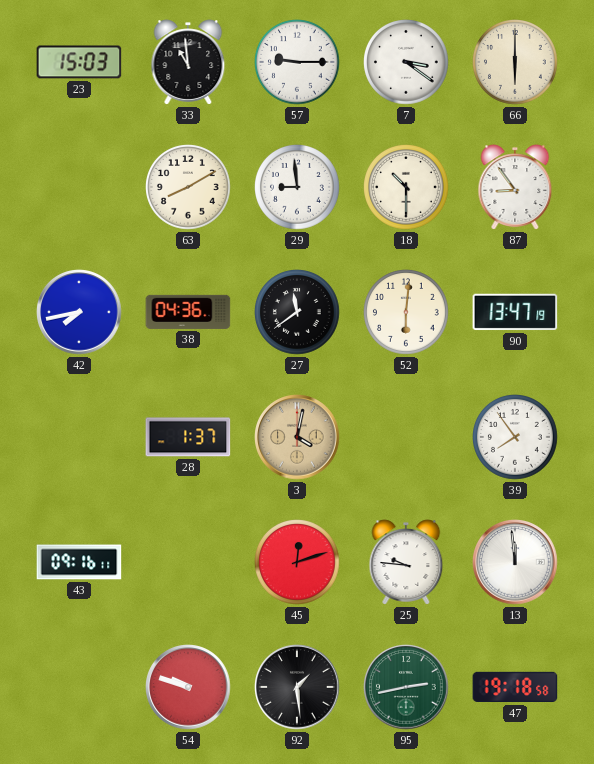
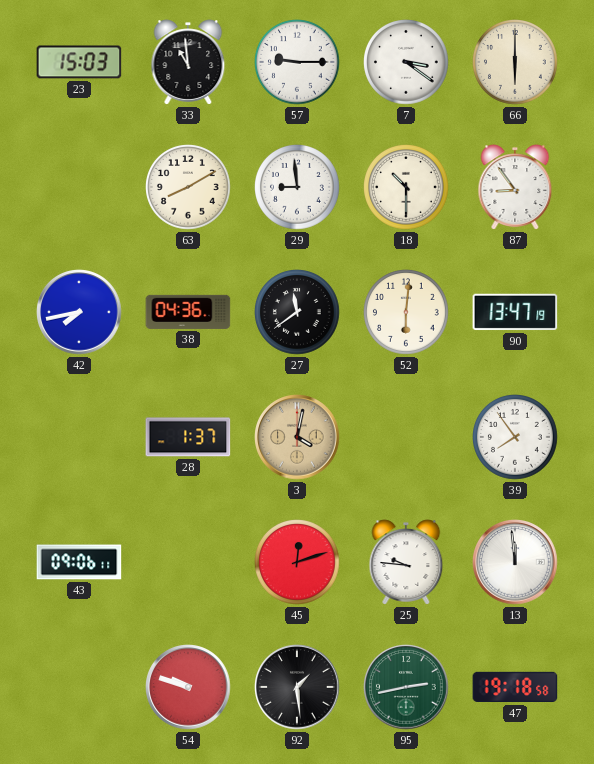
43: 09:16 -> 09:06
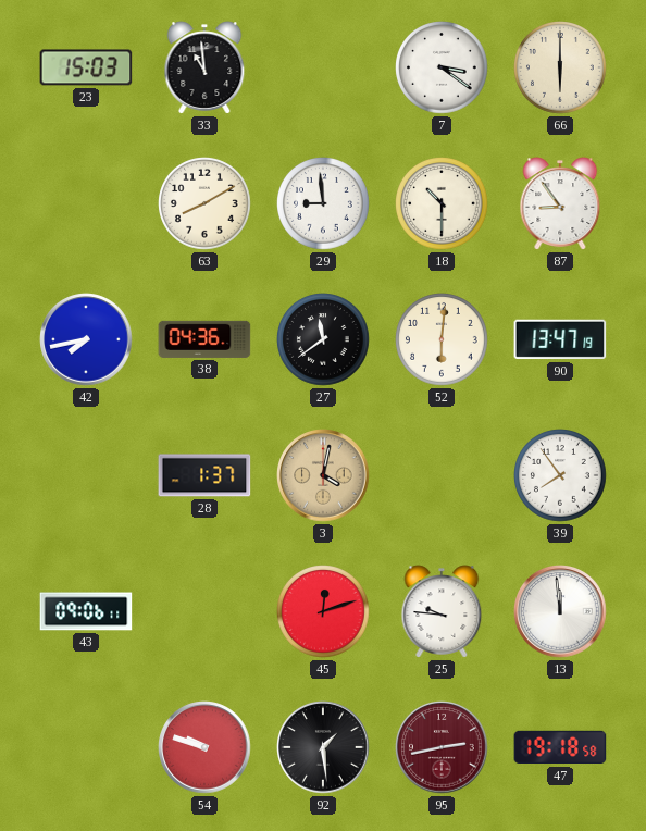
57: 9:15 -> none
95 dial: green -> burgundy
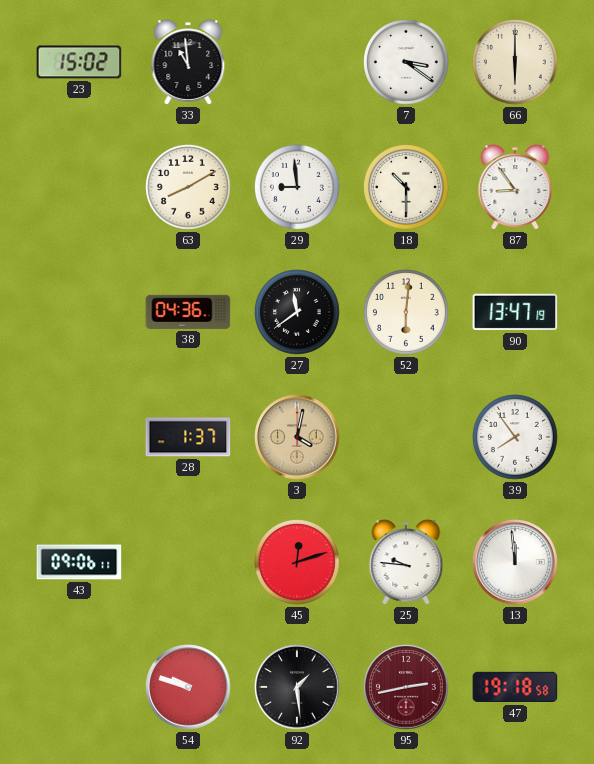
23: 15:03 -> 15:02
42: 7:43 -> none
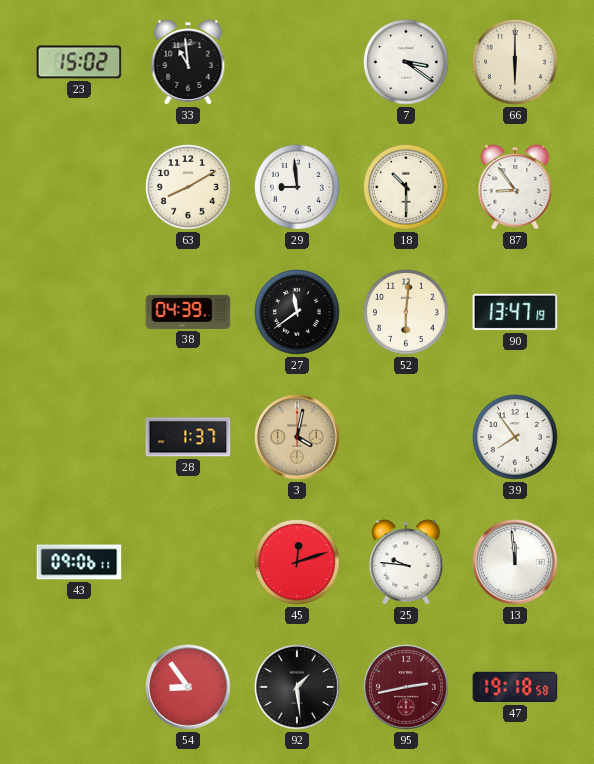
38: 04:36 -> 04:39
54: 9:48 -> 8:54
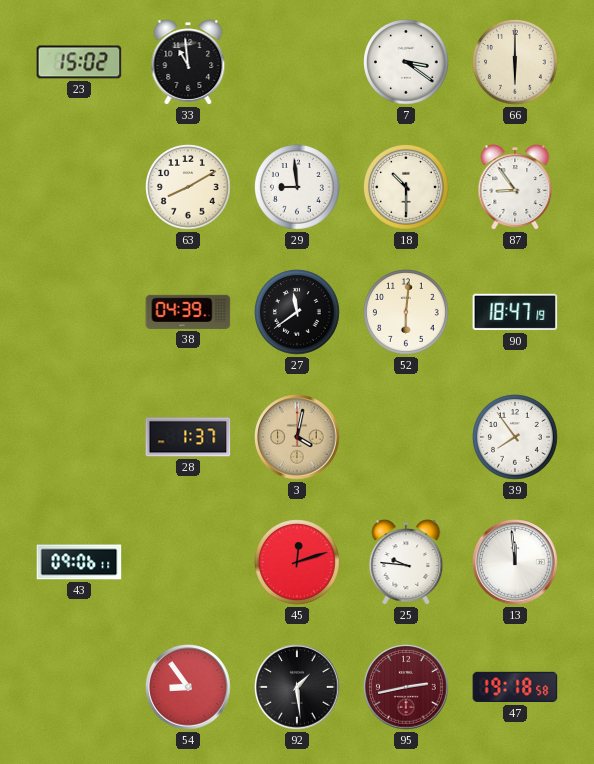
90: 13:47 -> 18:47
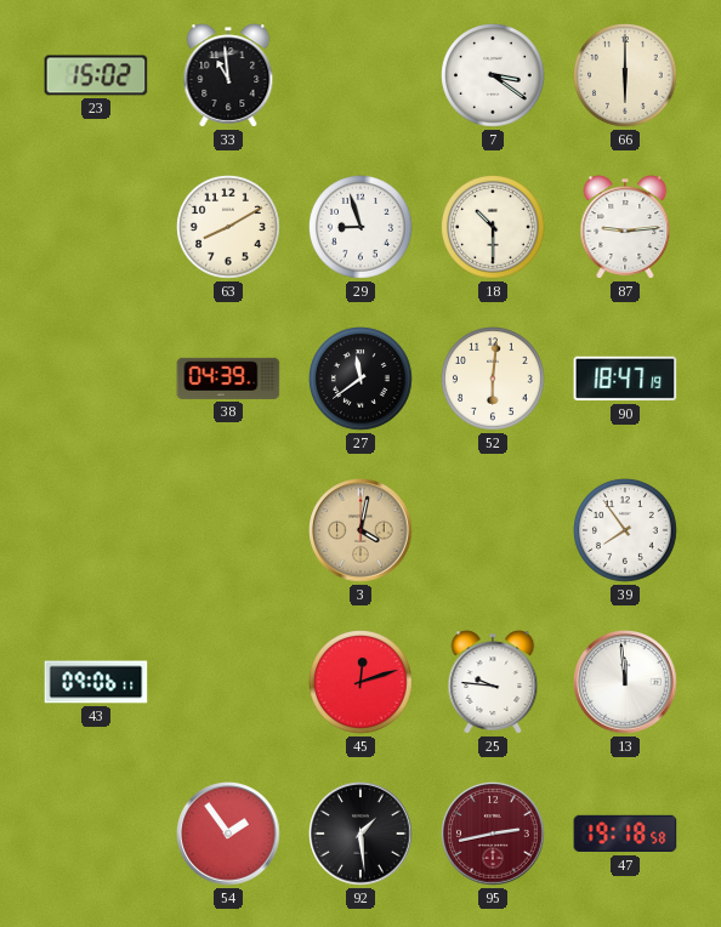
29: 8:59 -> 8:57
87: 8:54 -> 9:14
28: 1:37 -> none
54: 8:54 -> 1:54
